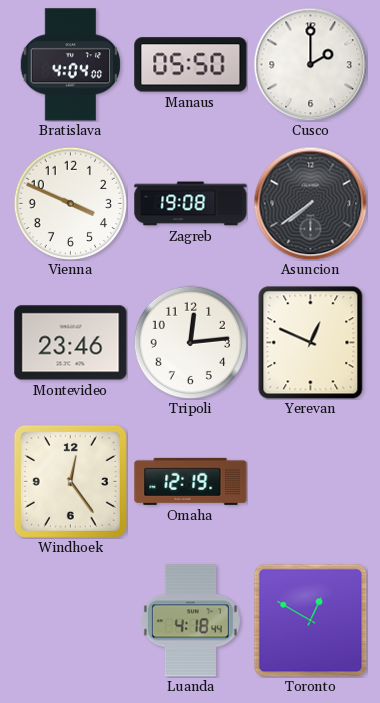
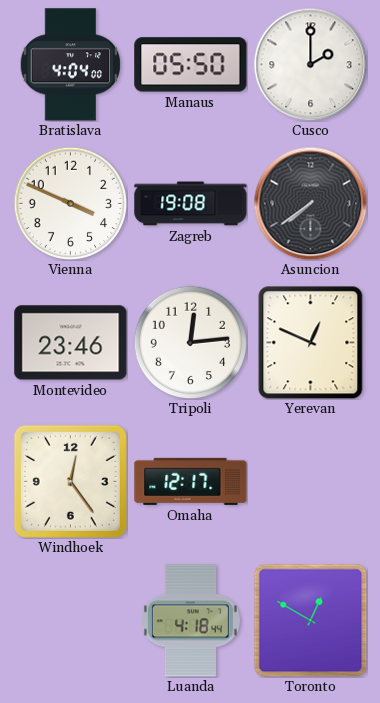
Omaha: 12:19 -> 12:17
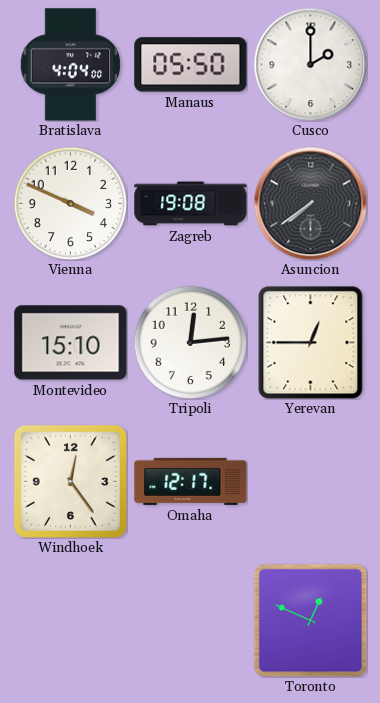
Montevideo: 23:46 -> 15:10
Yerevan: 12:49 -> 12:45
Luanda: 4:18 -> none
Toronto: 12:50 -> 12:49
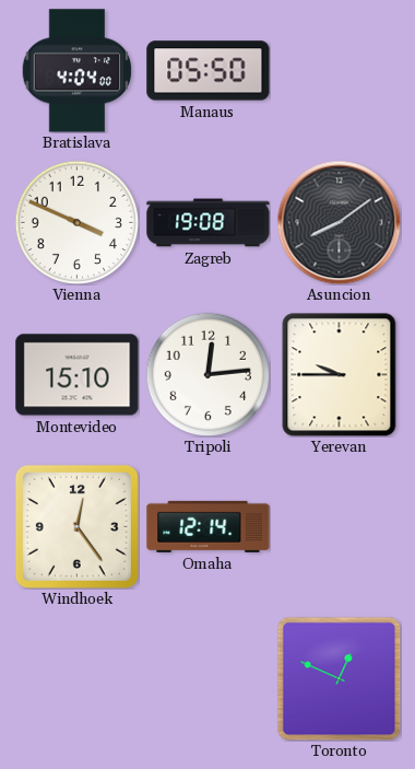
Cusco: 2:00 -> none
Asuncion: 7:39 -> 8:09
Yerevan: 12:45 -> 9:45
Omaha: 12:17 -> 12:14
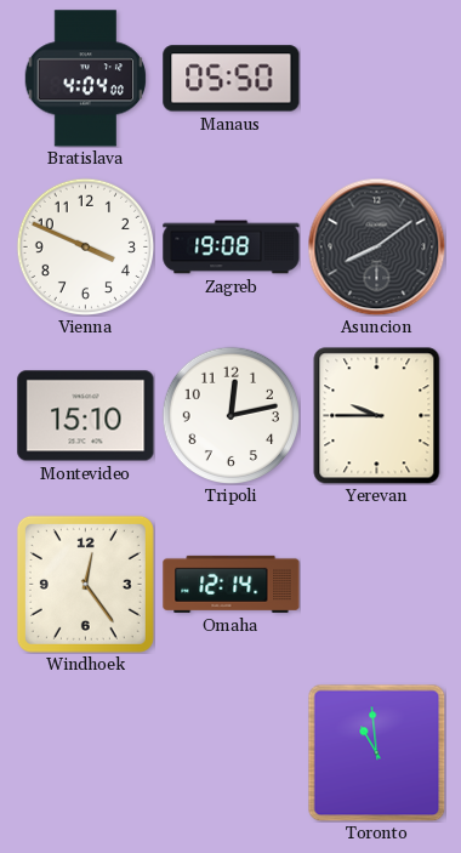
Tripoli: 12:14 -> 12:13
Toronto: 12:49 -> 10:59
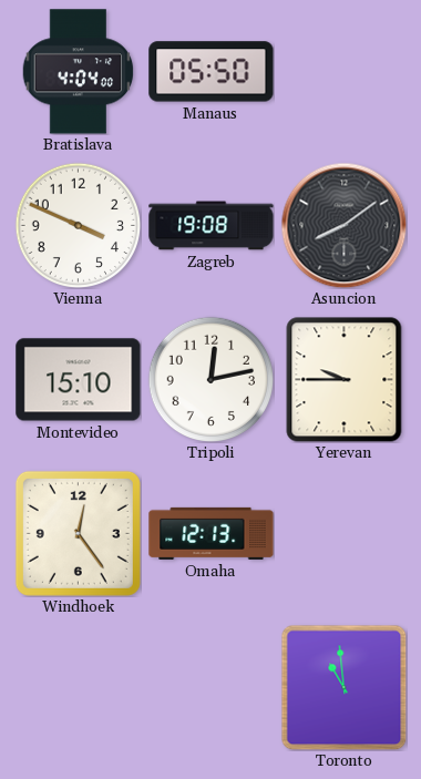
Omaha: 12:14 -> 12:13
